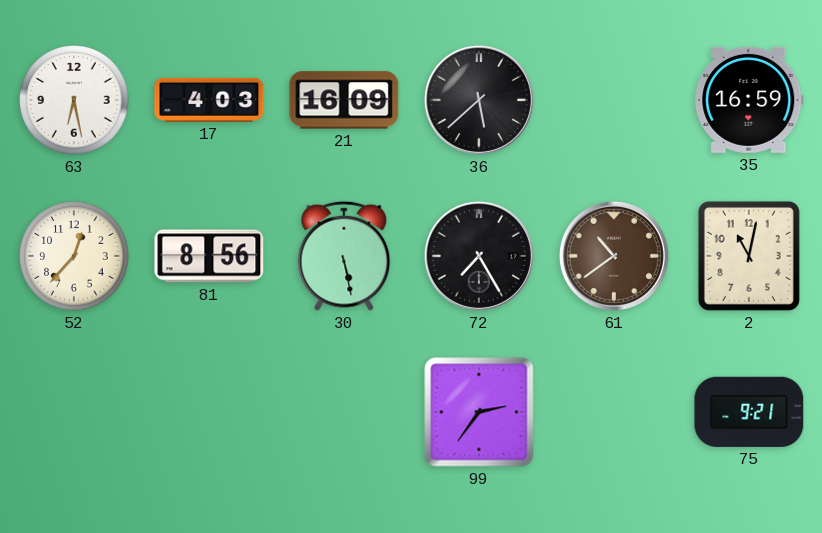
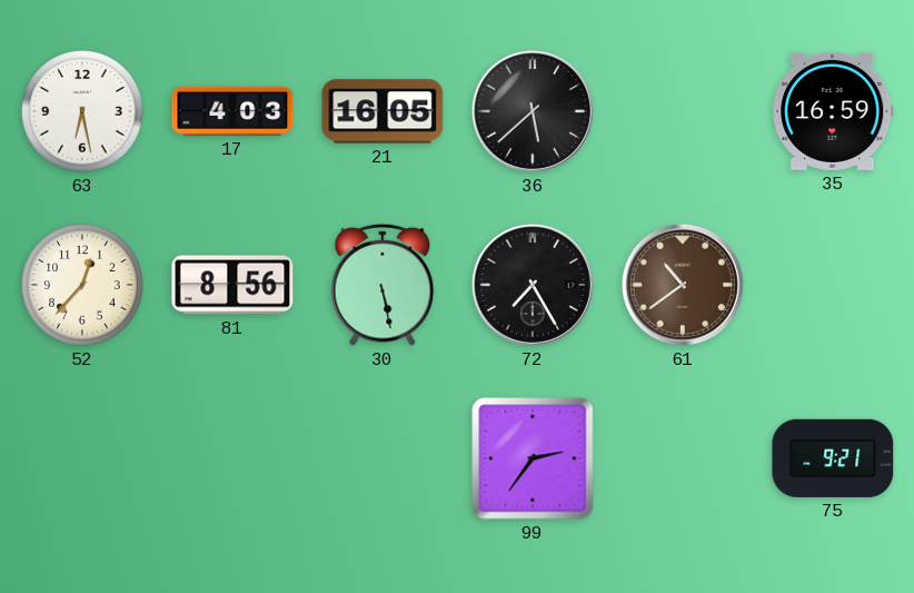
21: 16:09 -> 16:05
2: 11:02 -> none
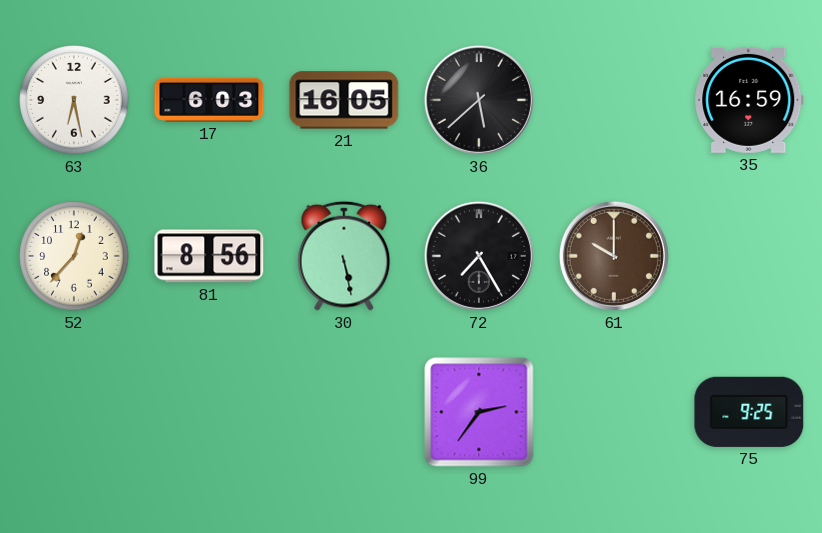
17: 4:03 -> 6:03
61: 10:39 -> 10:00
75: 9:21 -> 9:25
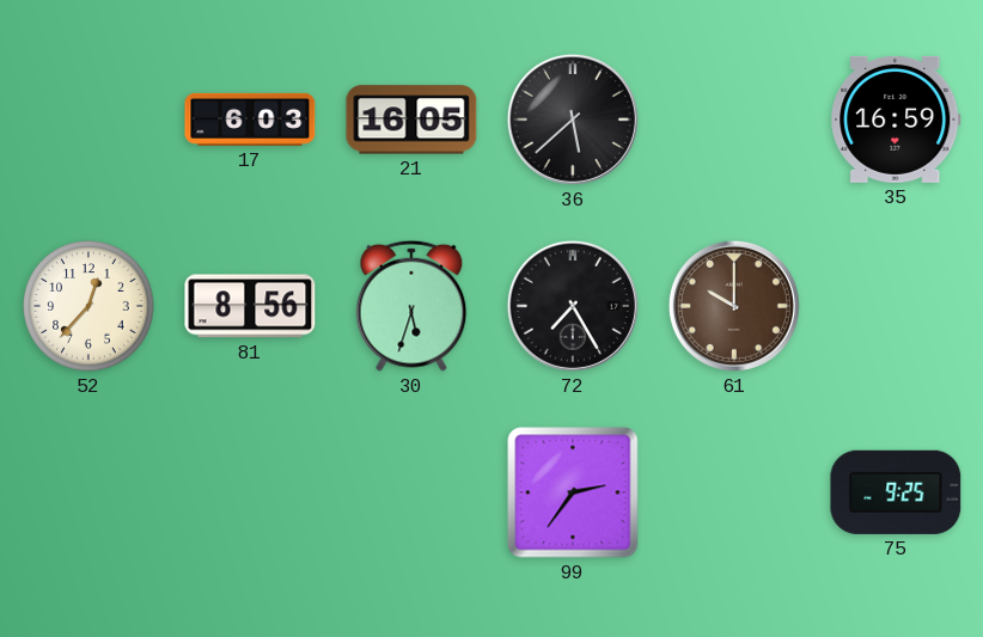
63: 6:28 -> none
30: 5:28 -> 5:33
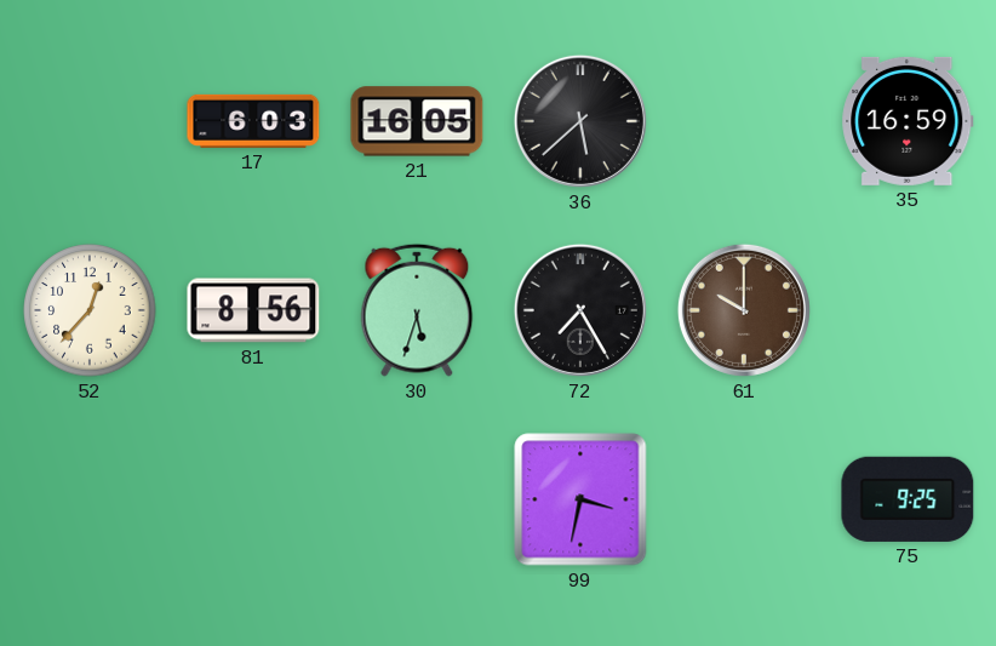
99: 2:36 -> 3:32
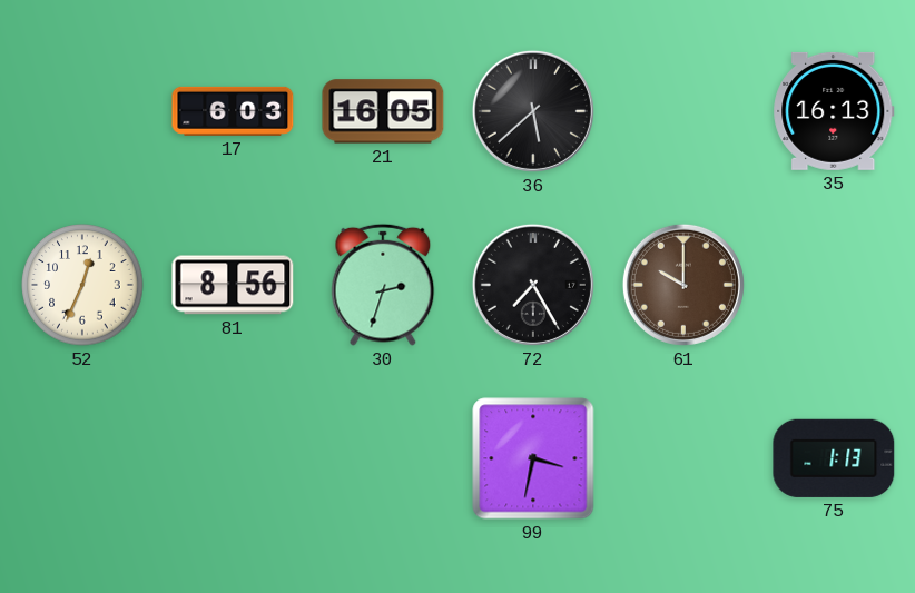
35: 16:59 -> 16:13
52: 12:37 -> 12:34
30: 5:33 -> 2:33
75: 9:25 -> 1:13
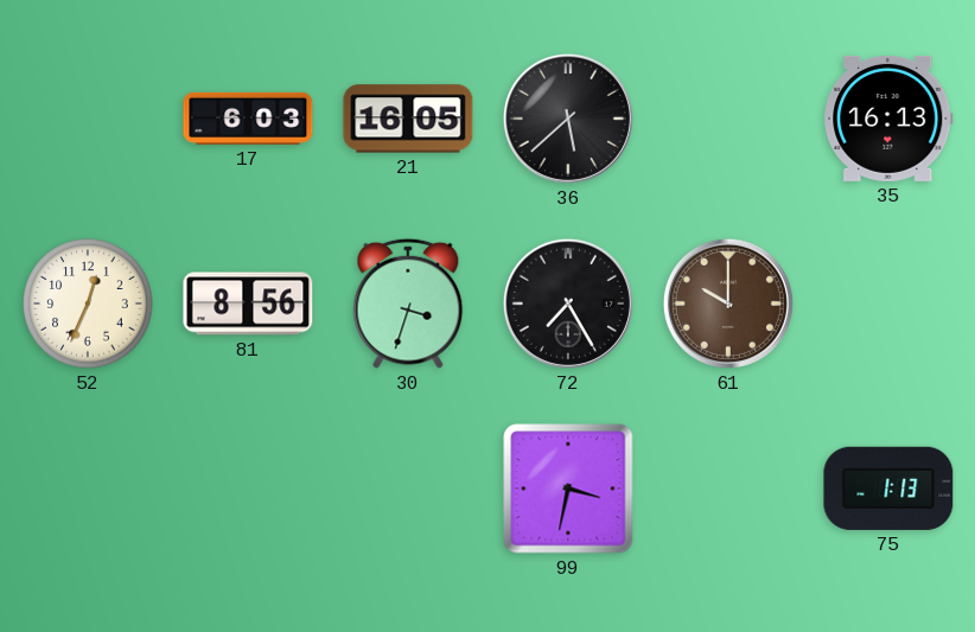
30: 2:33 -> 3:33
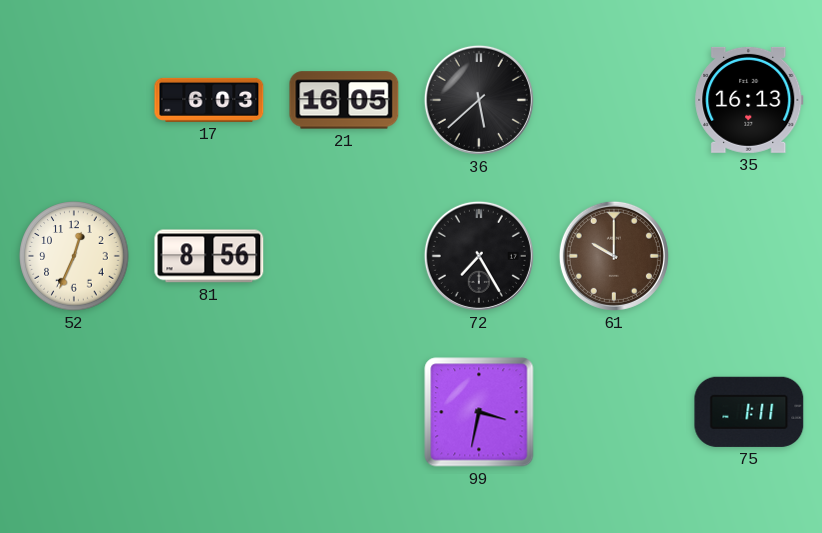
30: 3:33 -> none
75: 1:13 -> 1:11
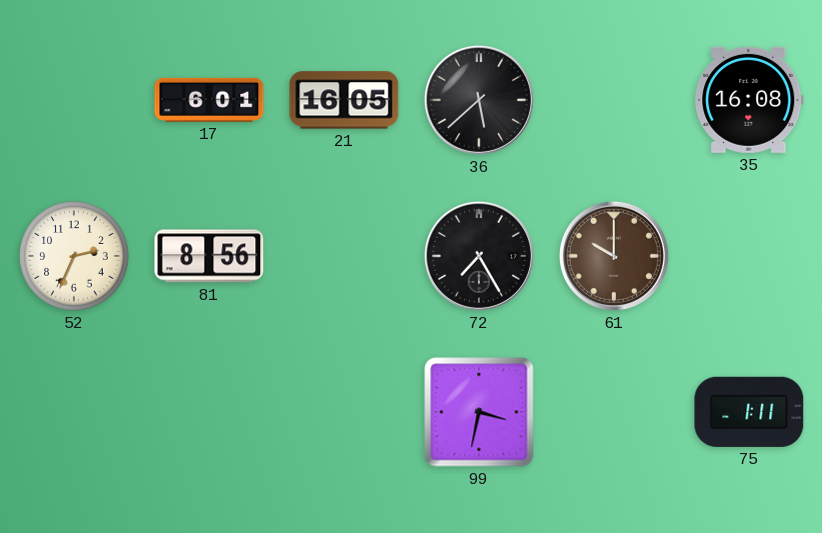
17: 6:03 -> 6:01
35: 16:13 -> 16:08
52: 12:34 -> 2:34
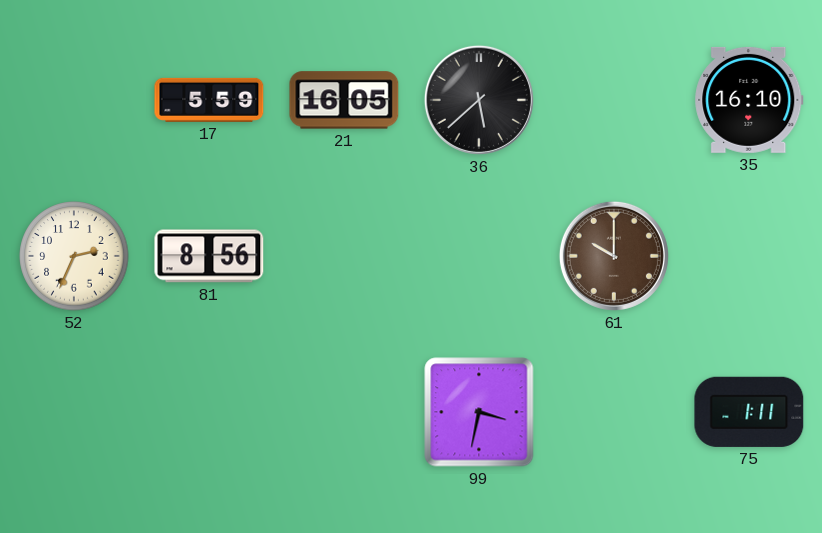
17: 6:01 -> 5:59
35: 16:08 -> 16:10
72: 7:25 -> none
